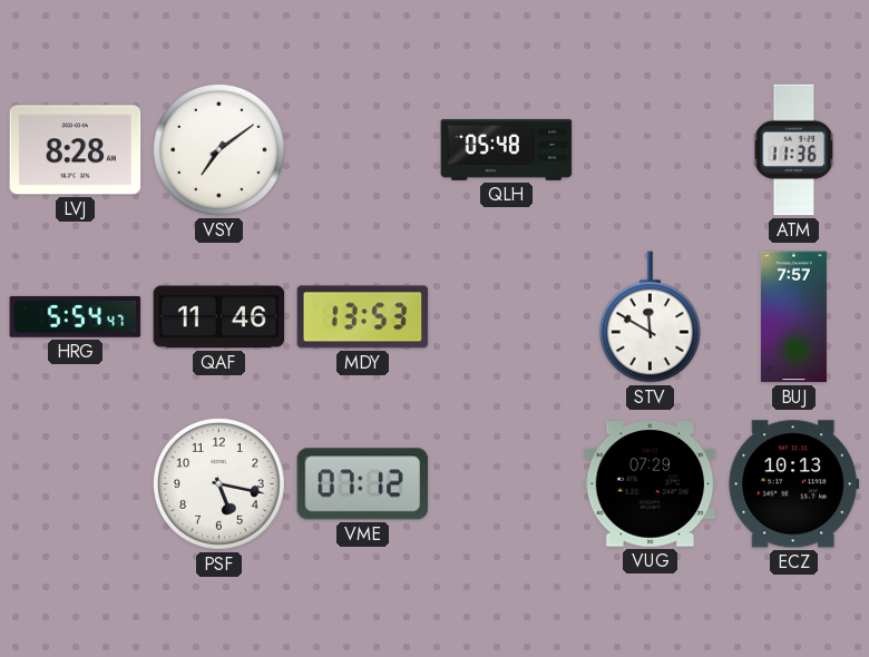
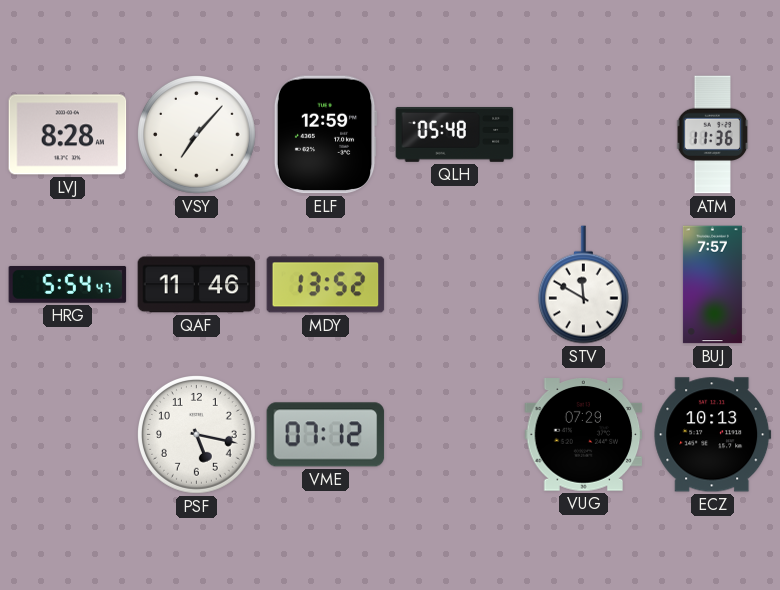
VSY: 7:09 -> 7:07
ELF: none -> 12:59
MDY: 13:53 -> 13:52
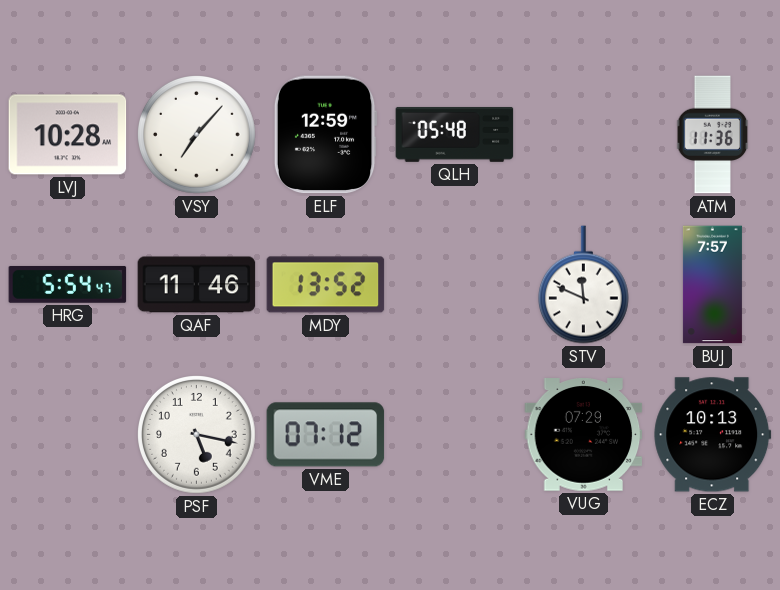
LVJ: 8:28 -> 10:28
STV: 11:50 -> 11:49
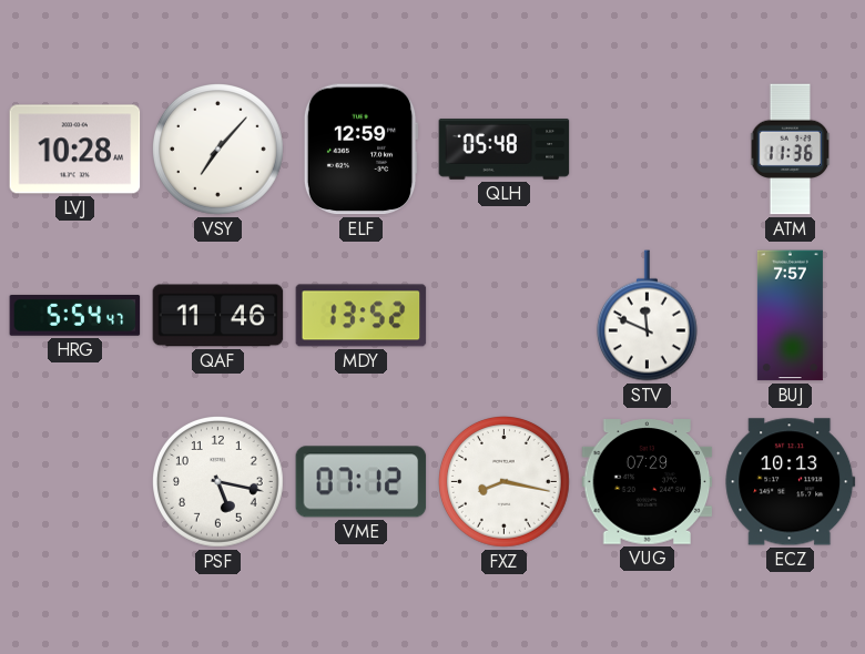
FXZ: none -> 8:17
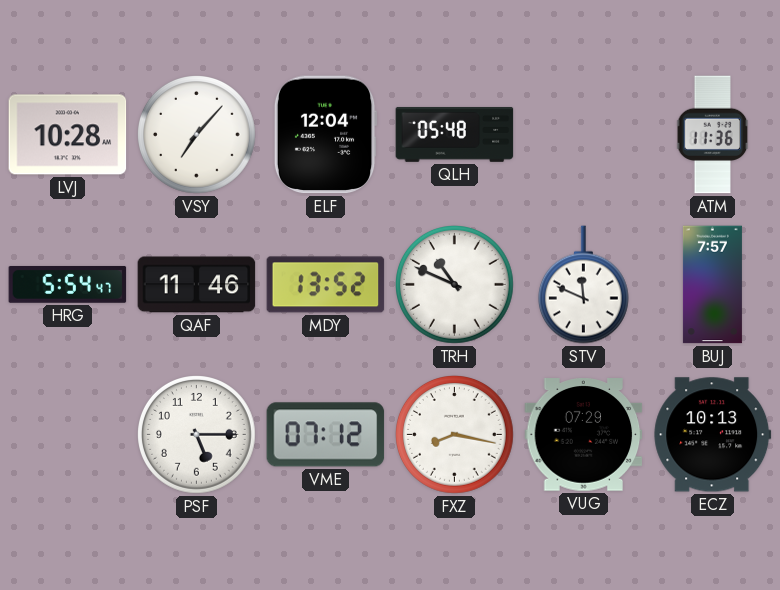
ELF: 12:59 -> 12:04
TRH: none -> 10:49
PSF: 5:17 -> 5:15
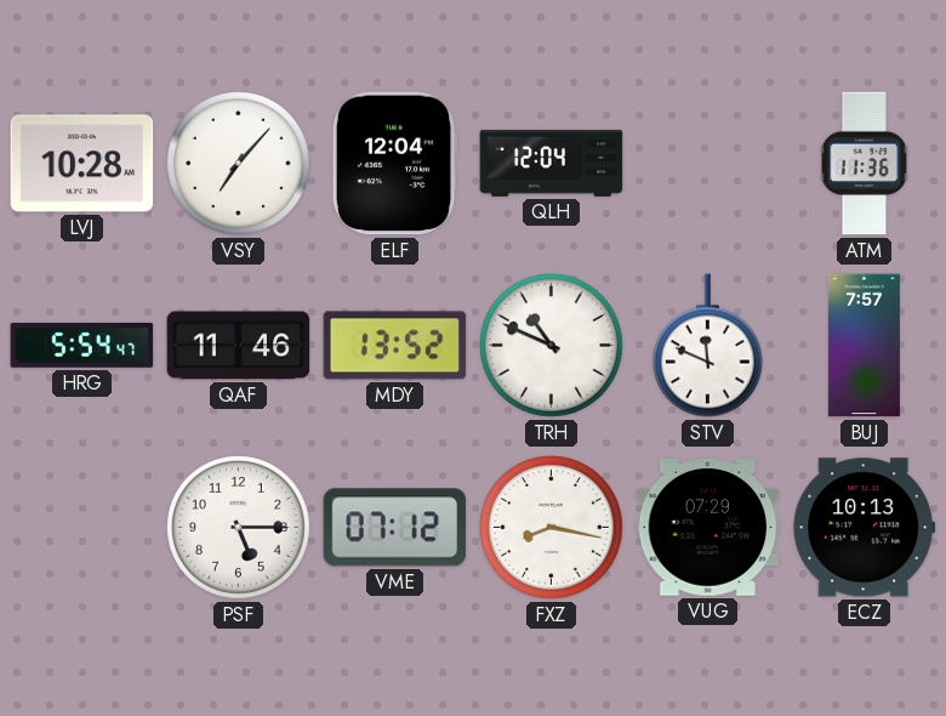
QLH: 05:48 -> 12:04
